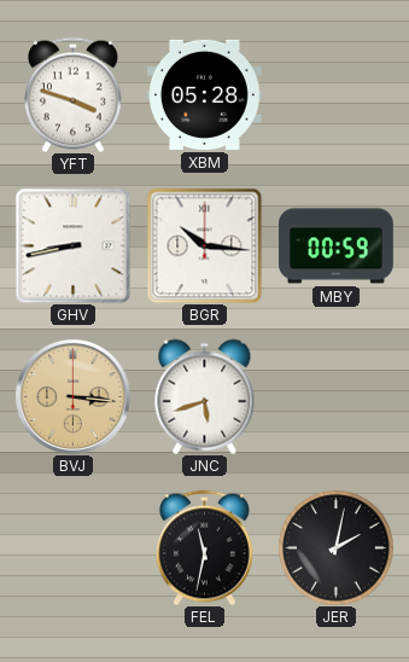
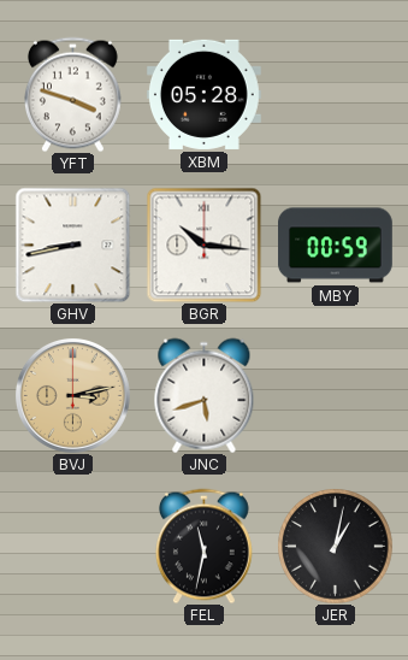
BVJ: 3:16 -> 3:13
JER: 2:02 -> 1:02
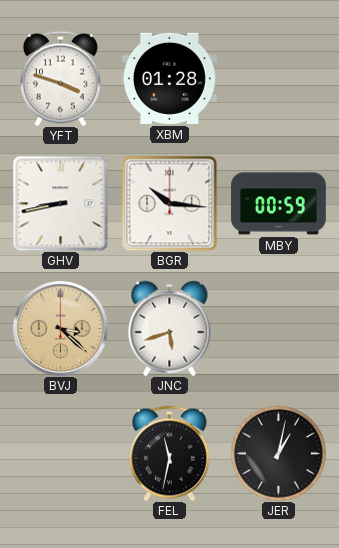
XBM: 05:28 -> 01:28
BVJ: 3:13 -> 3:22
